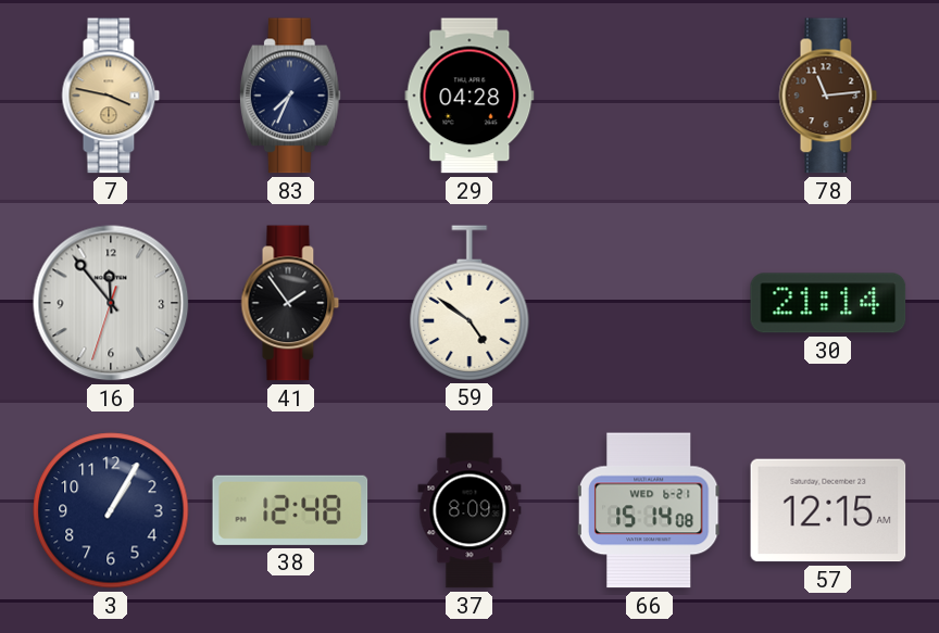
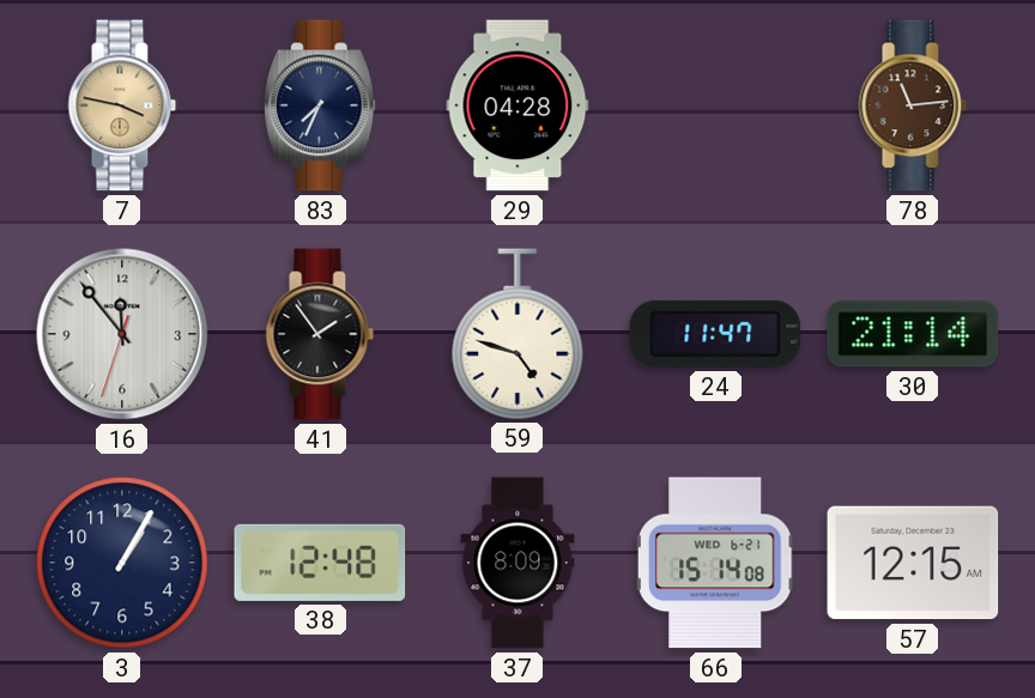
59: 4:51 -> 4:48
24: none -> 11:47
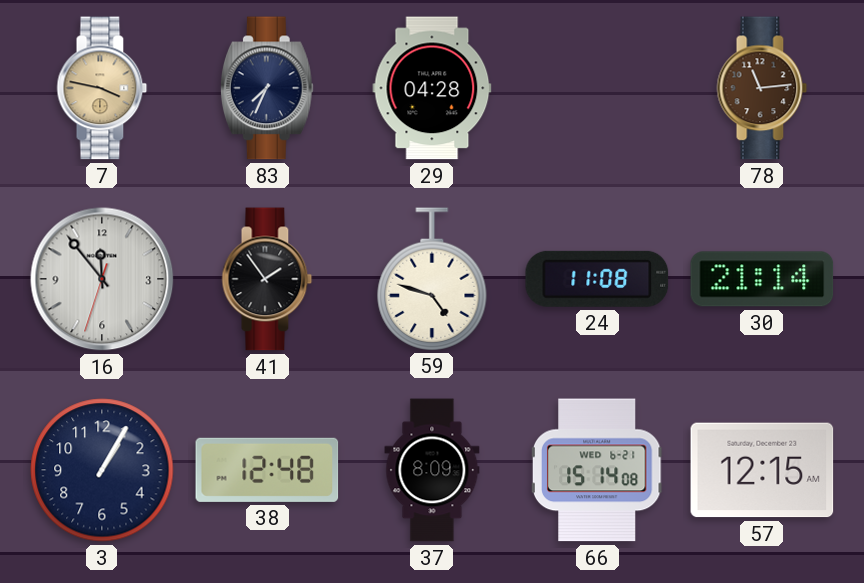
24: 11:47 -> 11:08
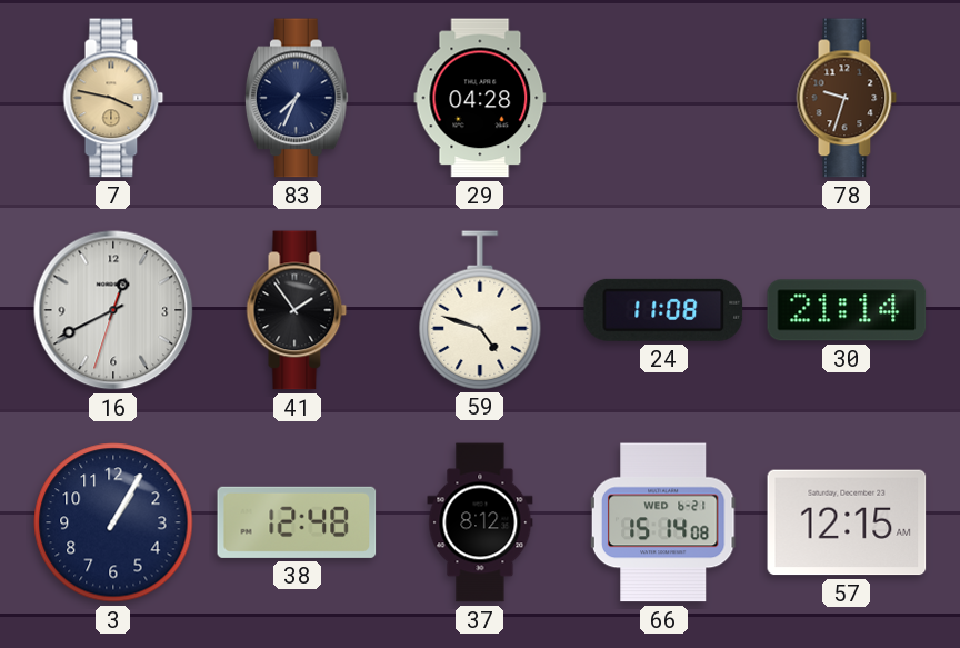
78: 11:14 -> 9:33
16: 11:53 -> 12:40
37: 8:09 -> 8:12
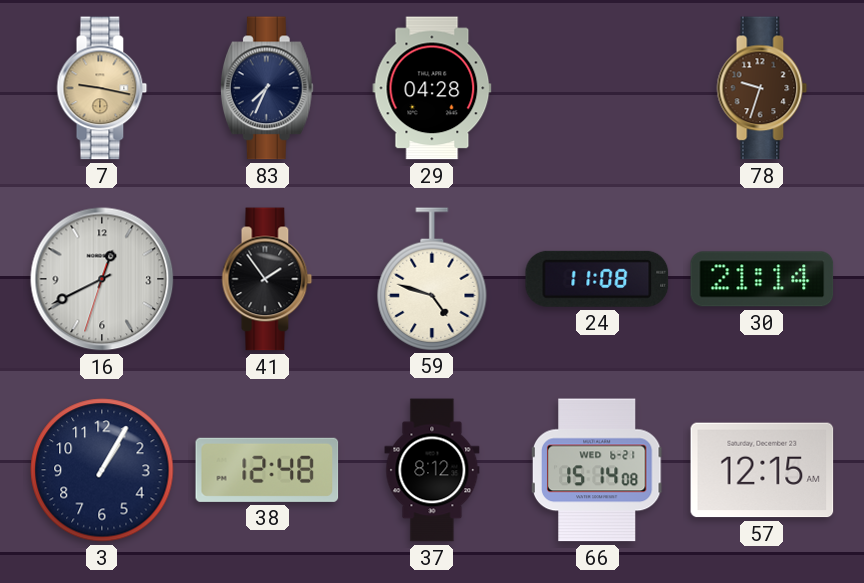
7: 3:47 -> 9:17
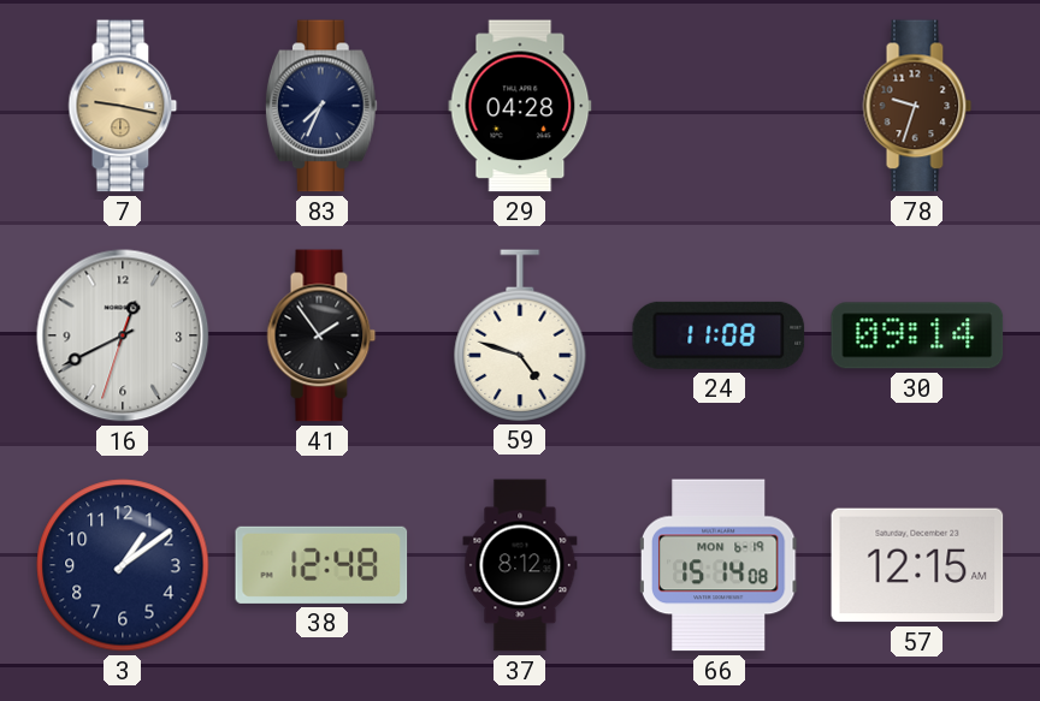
30: 21:14 -> 09:14
3: 1:05 -> 1:09
66 date: WED 6-21 -> MON 6-19
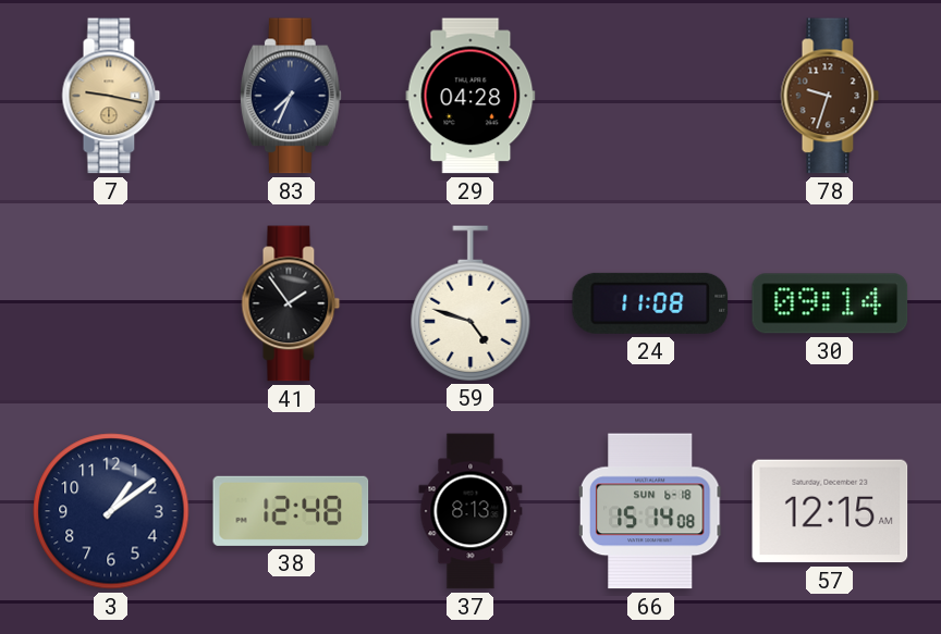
16: 12:40 -> none
37: 8:12 -> 8:13
66 date: MON 6-19 -> SUN 6-18
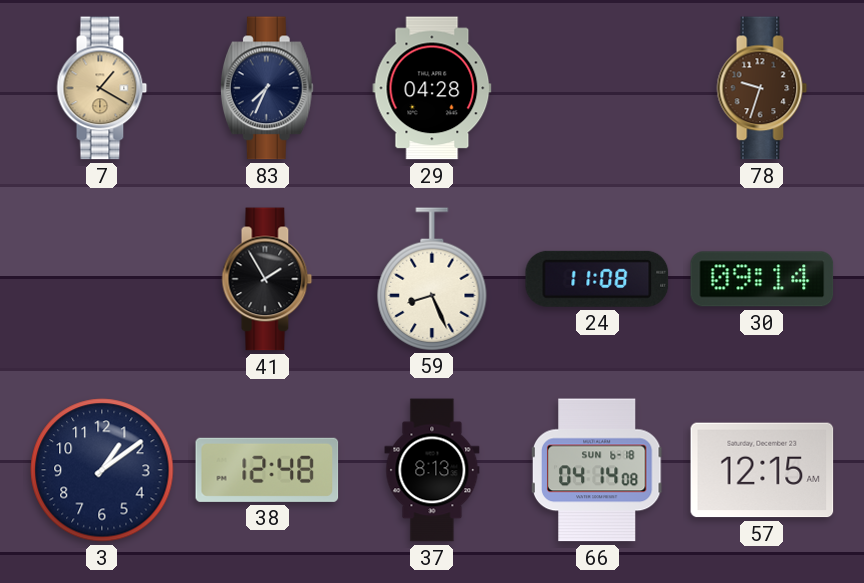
7: 9:17 -> 1:20
41: 1:54 -> 1:55
59: 4:48 -> 8:26
66: 15:14 -> 04:14
